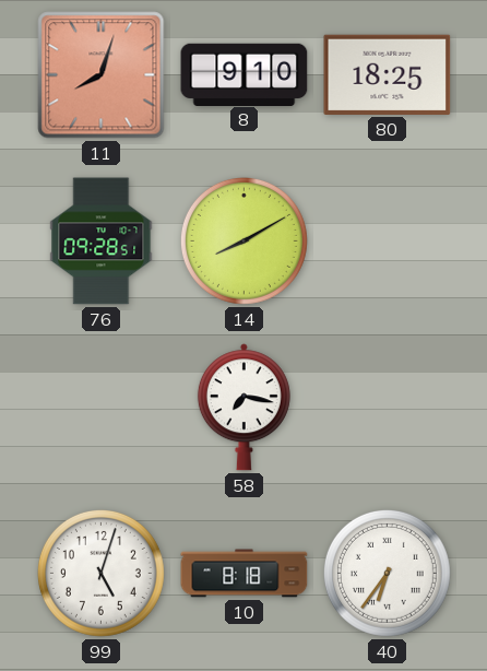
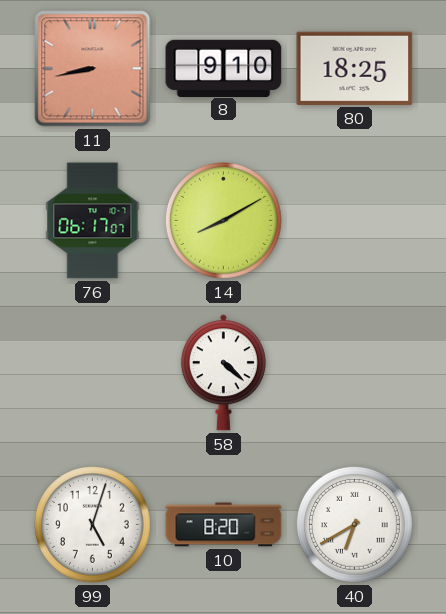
11: 8:03 -> 8:43
76: 09:28 -> 06:17
58: 7:17 -> 4:22
10: 8:18 -> 8:20
40: 6:36 -> 6:40
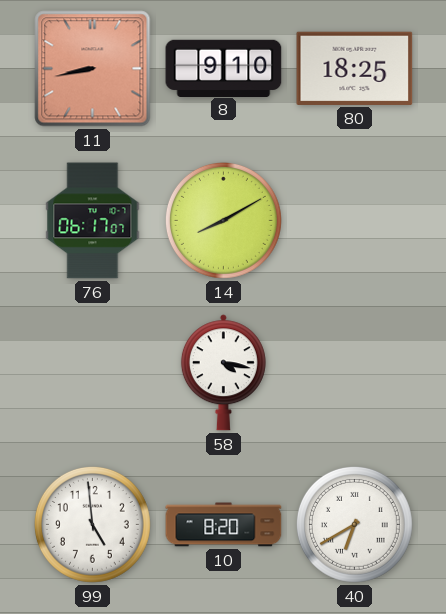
58: 4:22 -> 4:17
99: 5:03 -> 4:59
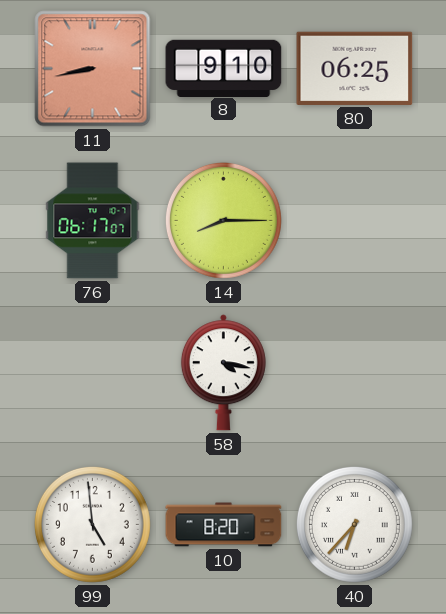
80: 18:25 -> 06:25
14: 8:10 -> 8:15
40: 6:40 -> 6:37
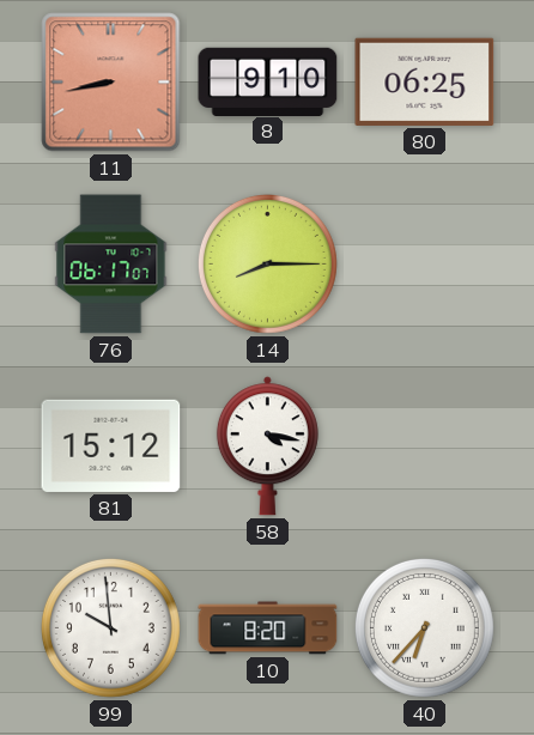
81: none -> 15:12
99: 4:59 -> 9:59
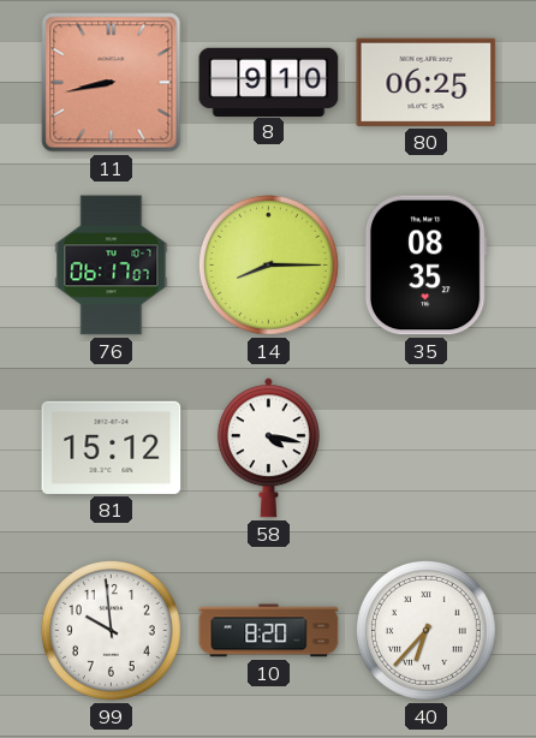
35: none -> 08:35
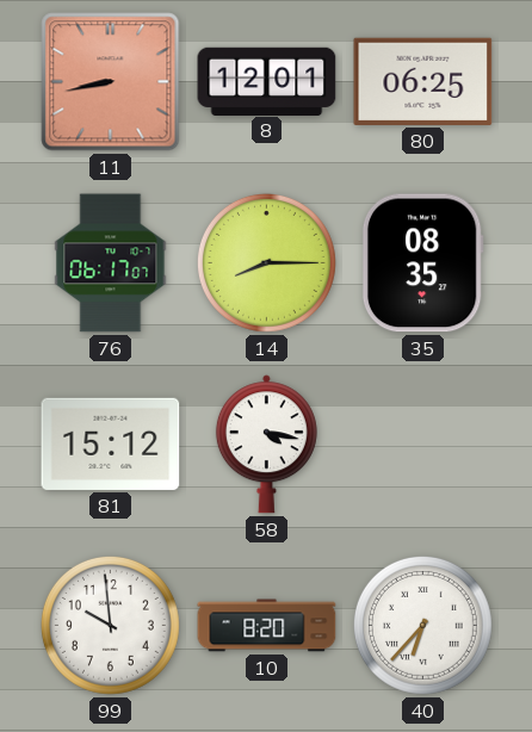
8: 9:10 -> 12:01
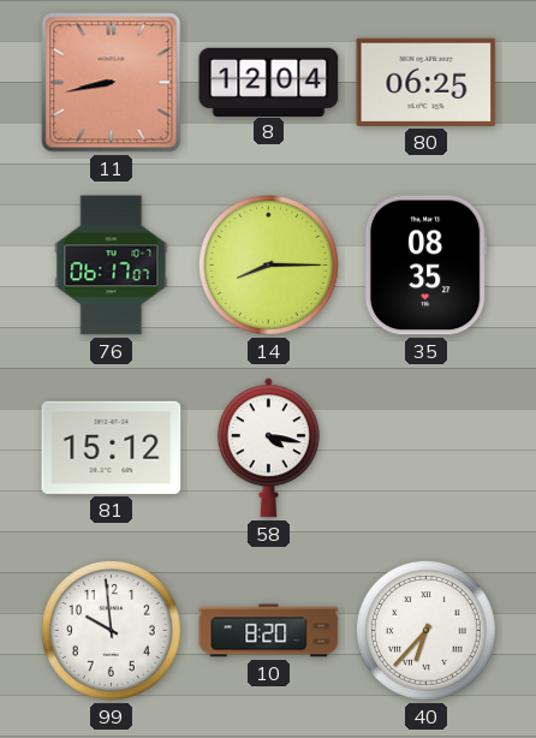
8: 12:01 -> 12:04
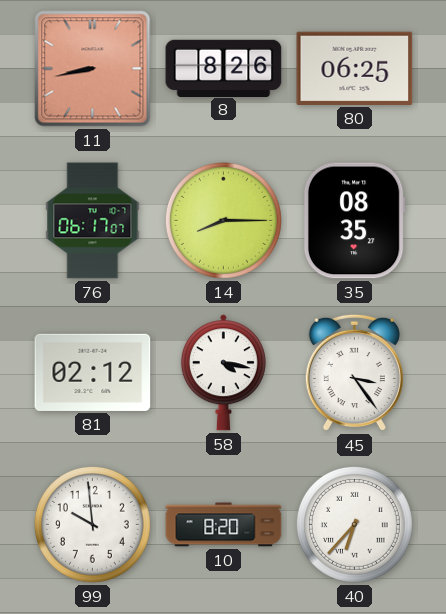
8: 12:04 -> 8:26
81: 15:12 -> 02:12
45: none -> 3:24
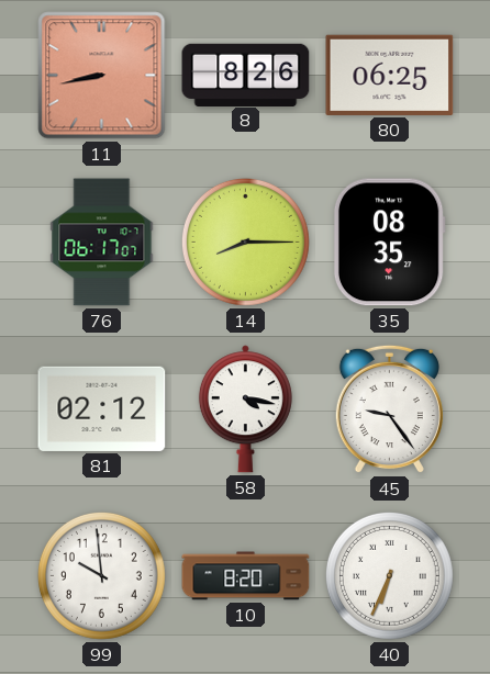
45: 3:24 -> 9:24
40: 6:37 -> 6:34
